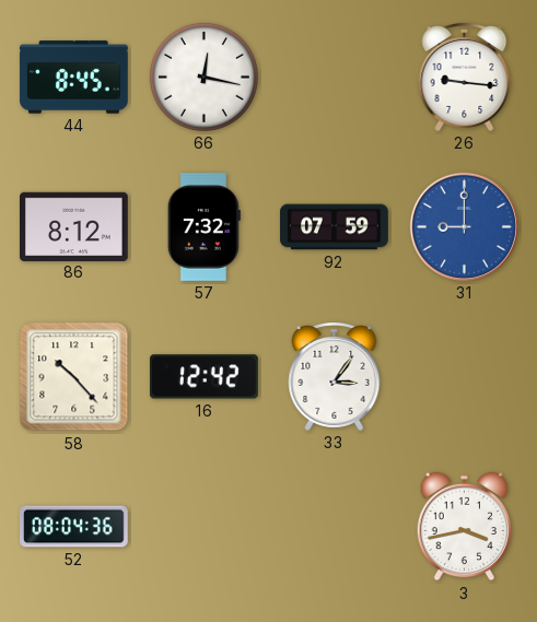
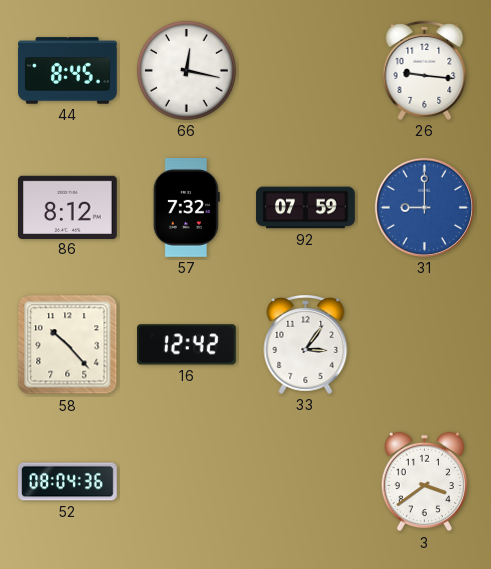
3: 3:43 -> 3:39
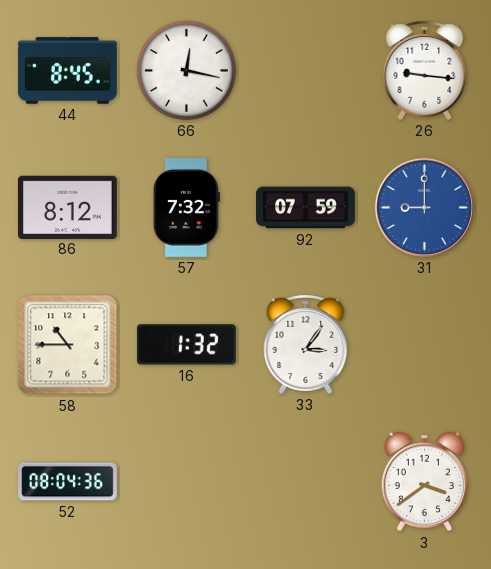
58: 10:23 -> 10:45
16: 12:42 -> 1:32
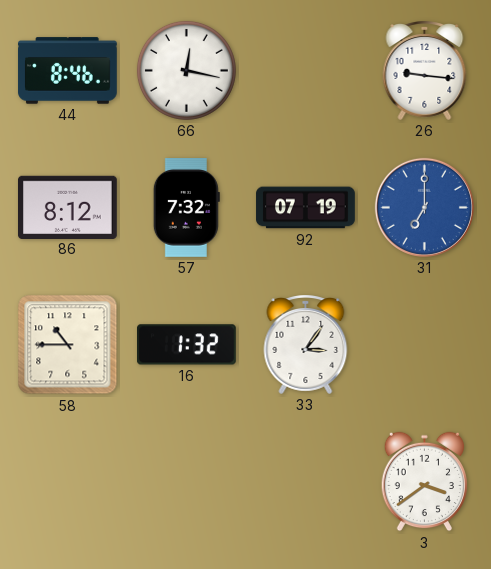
44: 8:45 -> 8:46
92: 07:59 -> 07:19
31: 9:00 -> 7:00
52: 08:04 -> none
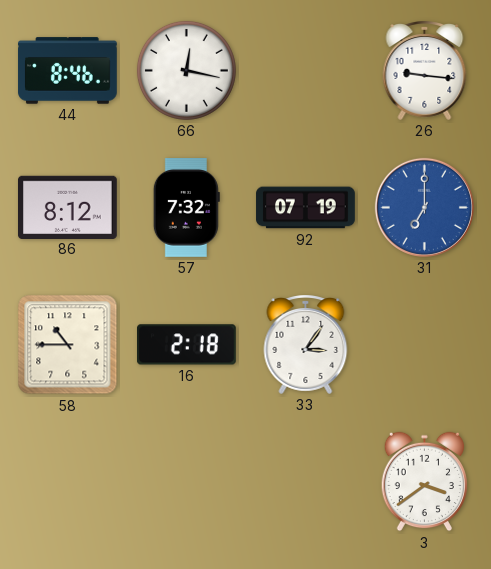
16: 1:32 -> 2:18
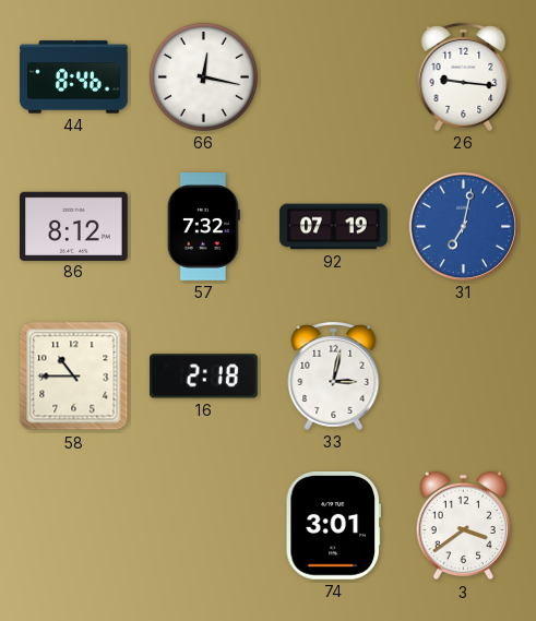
31: 7:00 -> 7:02
33: 3:06 -> 3:02
74: none -> 3:01
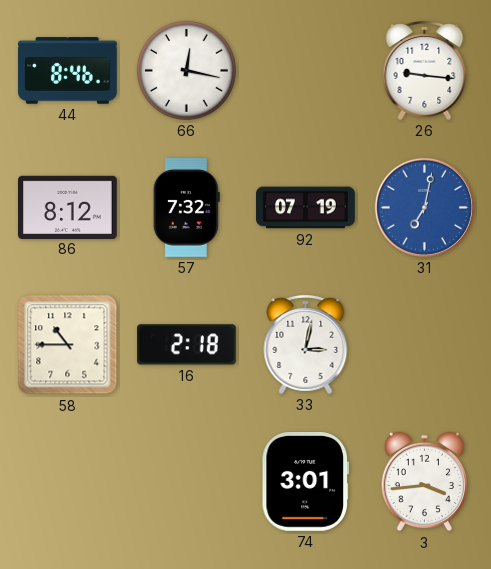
3: 3:39 -> 3:44
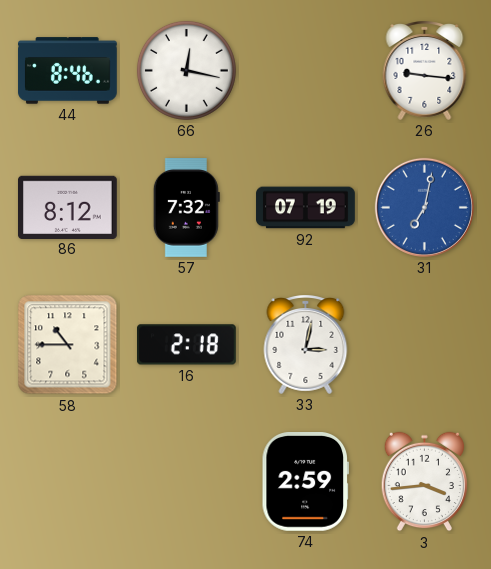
74: 3:01 -> 2:59
